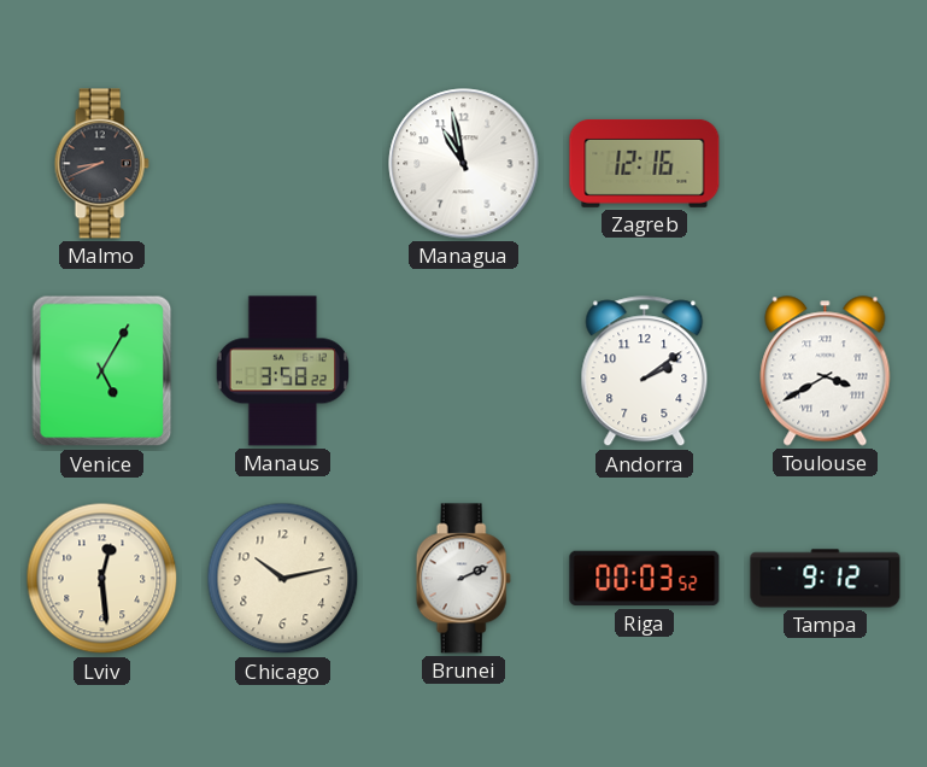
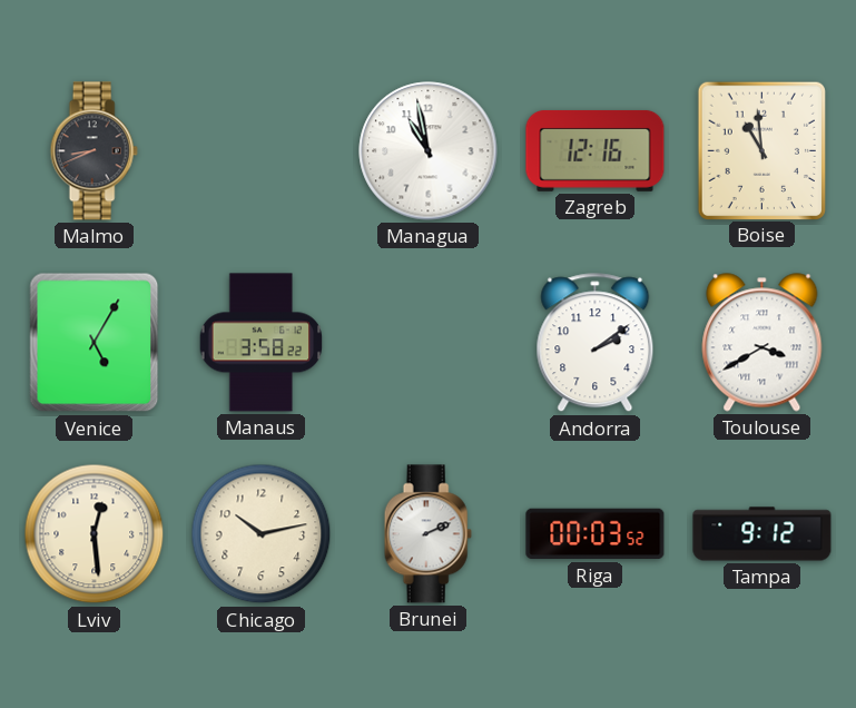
Boise: none -> 10:59
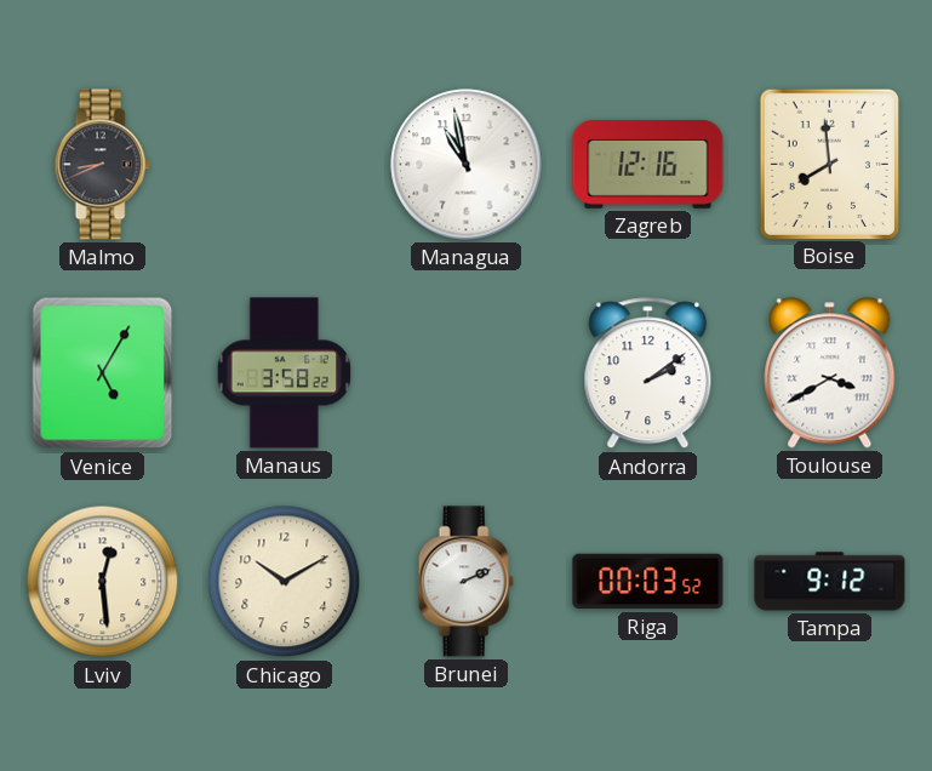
Boise: 10:59 -> 7:59
Chicago: 10:13 -> 10:10
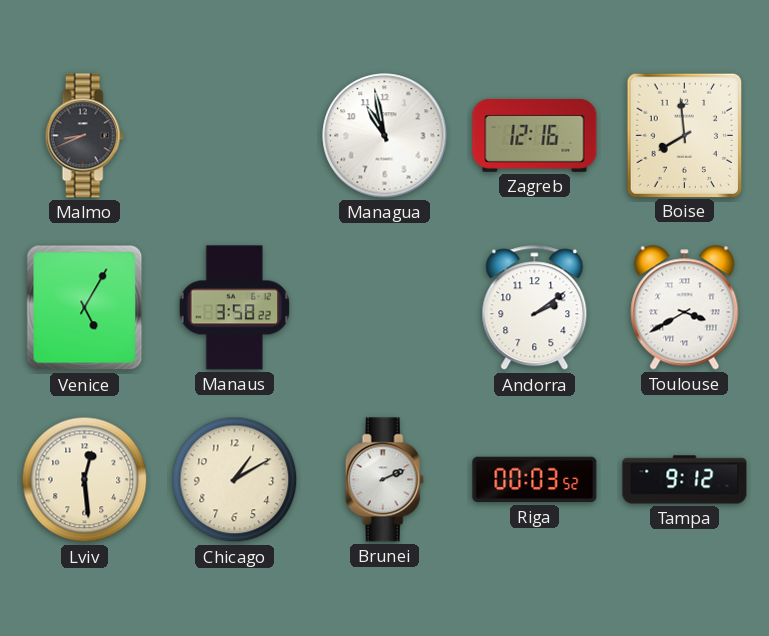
Chicago: 10:10 -> 1:10
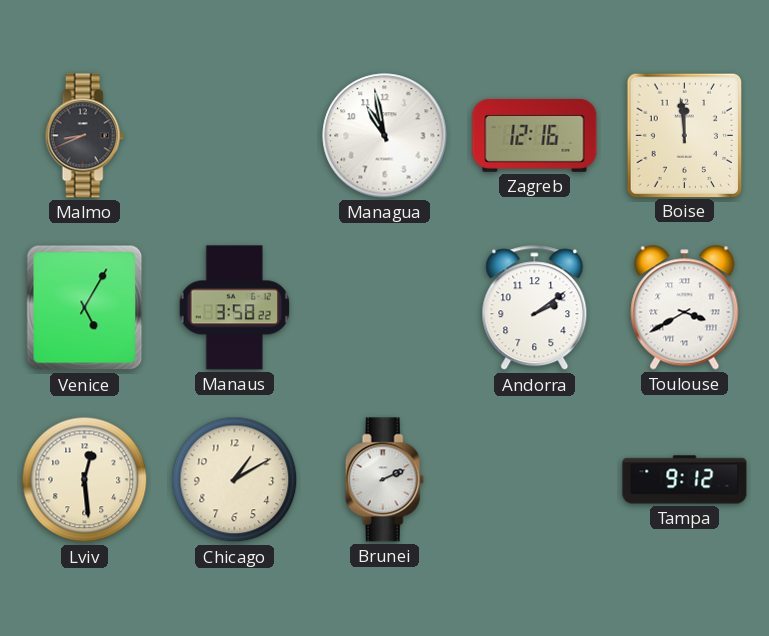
Boise: 7:59 -> 11:59
Riga: 00:03 -> none
